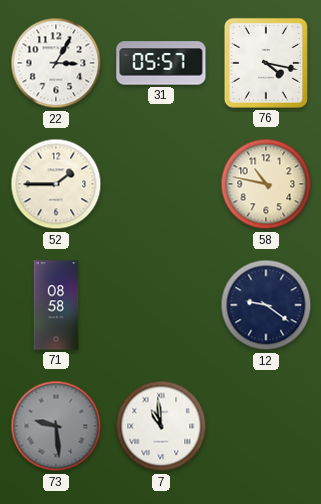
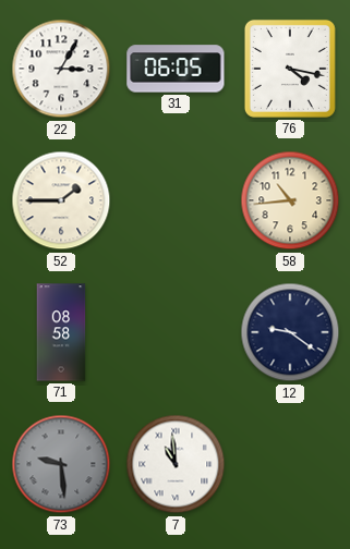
31: 05:57 -> 06:05
58: 10:47 -> 10:44
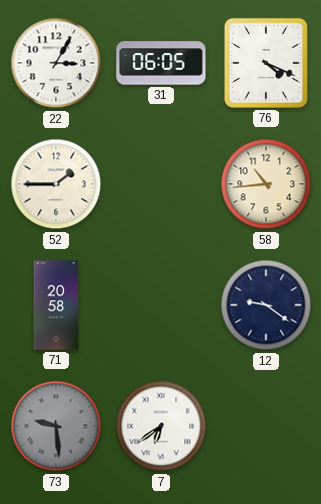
76: 4:17 -> 4:19
71: 08:58 -> 20:58
7: 10:59 -> 6:39
